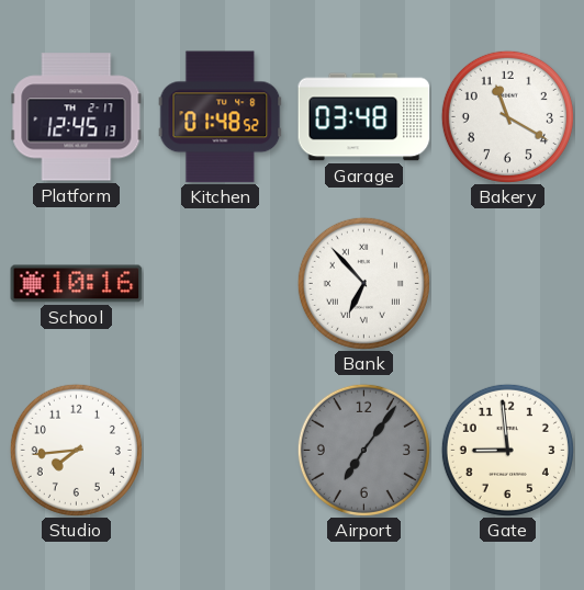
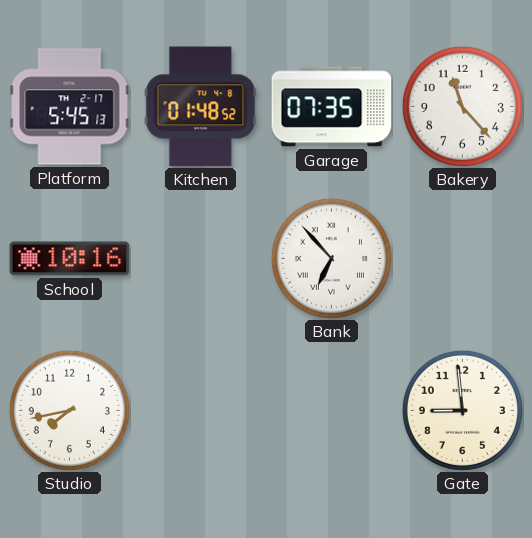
Platform: 12:45 -> 5:45
Garage: 03:48 -> 07:35
Bakery: 11:20 -> 11:23
Studio: 7:44 -> 7:43
Airport: 7:06 -> none
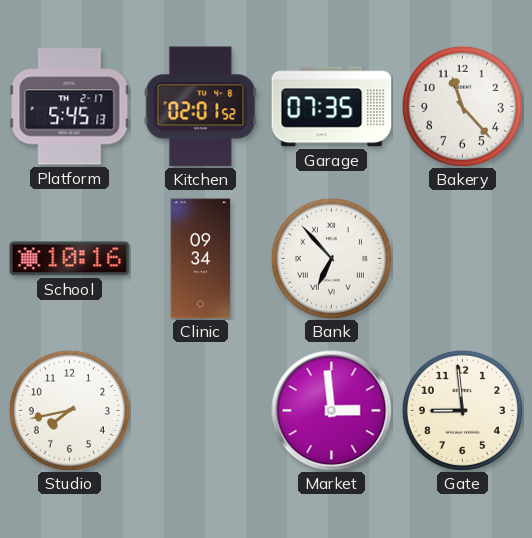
Kitchen: 01:48 -> 02:01
Clinic: none -> 09:34
Market: none -> 2:59
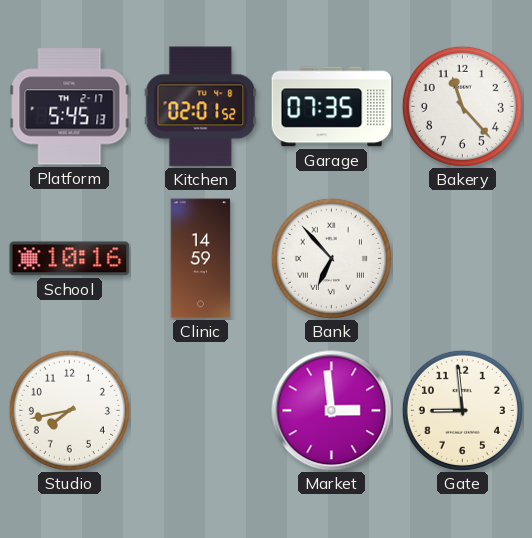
Clinic: 09:34 -> 14:59
